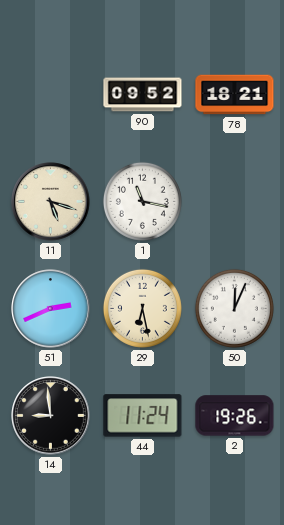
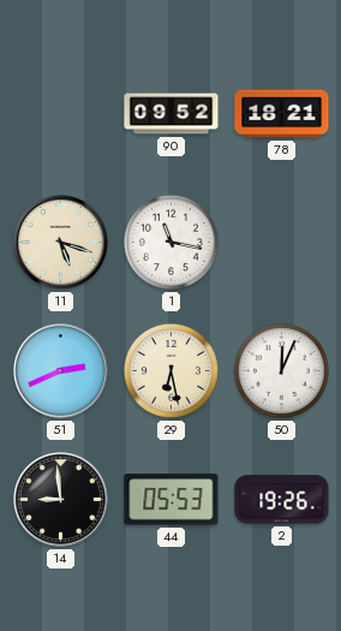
44: 11:24 -> 05:53
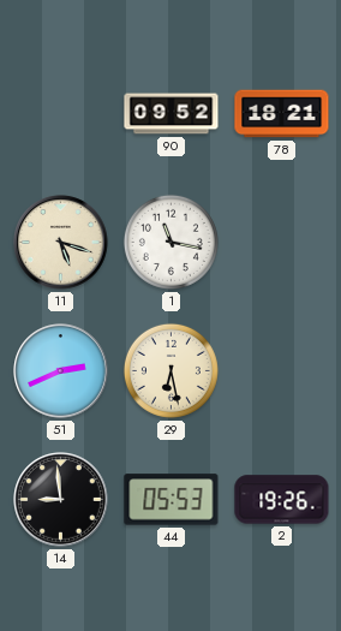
50: 12:04 -> none
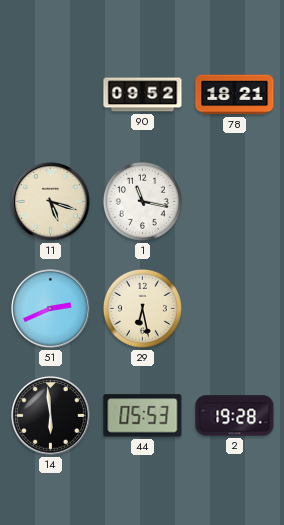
14: 8:59 -> 5:59
2: 19:26 -> 19:28
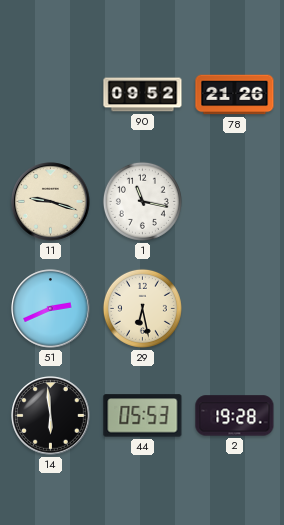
78: 18:21 -> 21:26
11: 5:18 -> 9:18
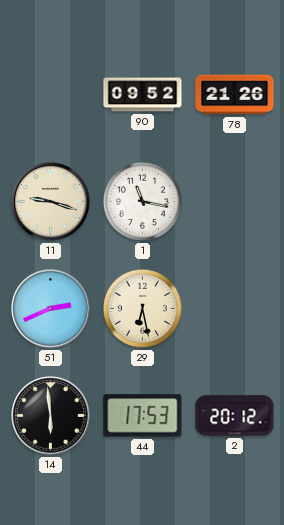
44: 05:53 -> 17:53
2: 19:28 -> 20:12
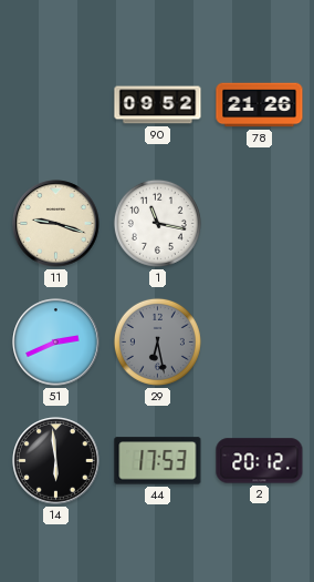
29 dial: cream -> grey
